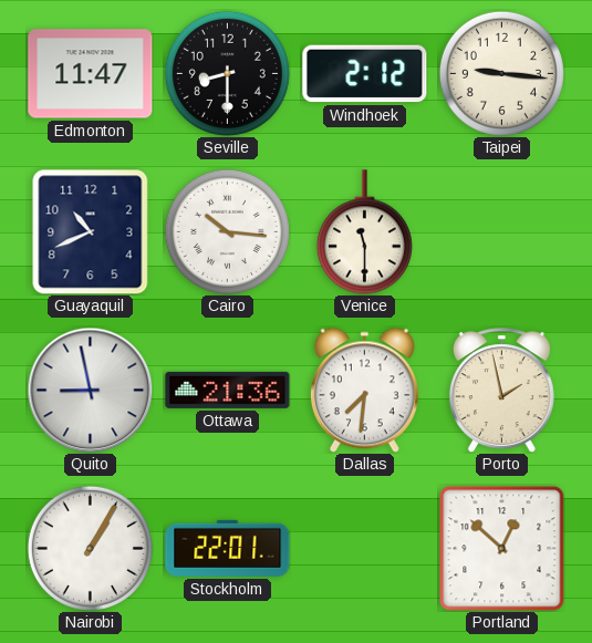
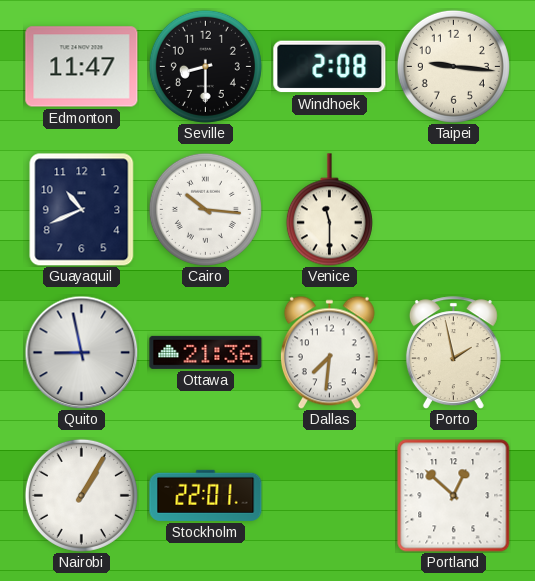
Windhoek: 2:12 -> 2:08
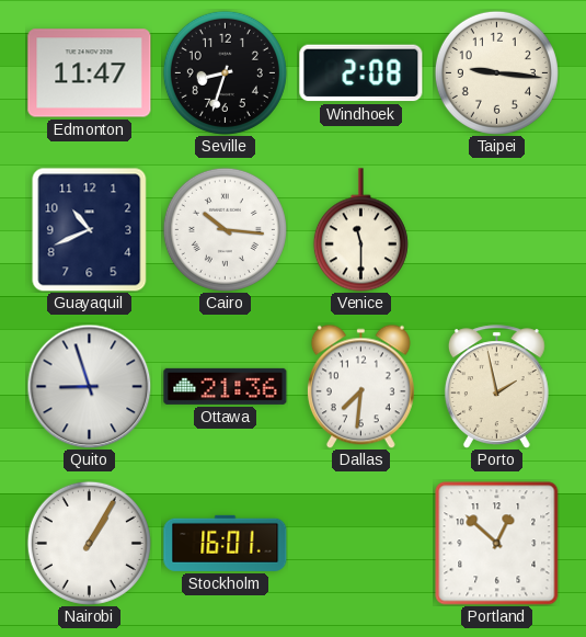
Seville: 8:30 -> 8:33
Quito: 8:58 -> 8:57
Stockholm: 22:01 -> 16:01
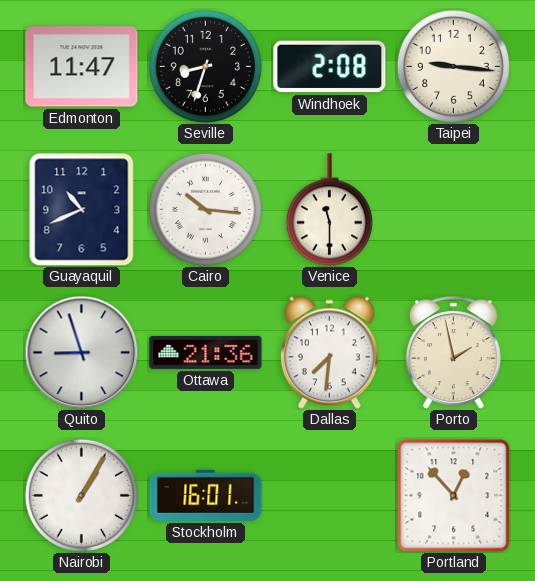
Portland: 12:52 -> 12:53
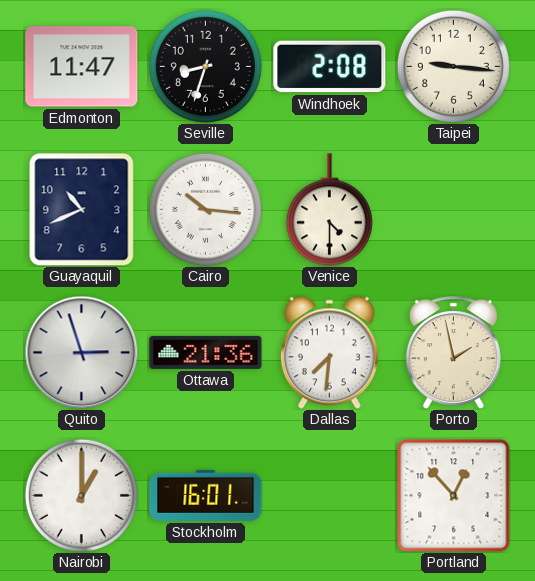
Venice: 11:30 -> 4:30
Quito: 8:57 -> 2:57
Nairobi: 1:05 -> 1:00
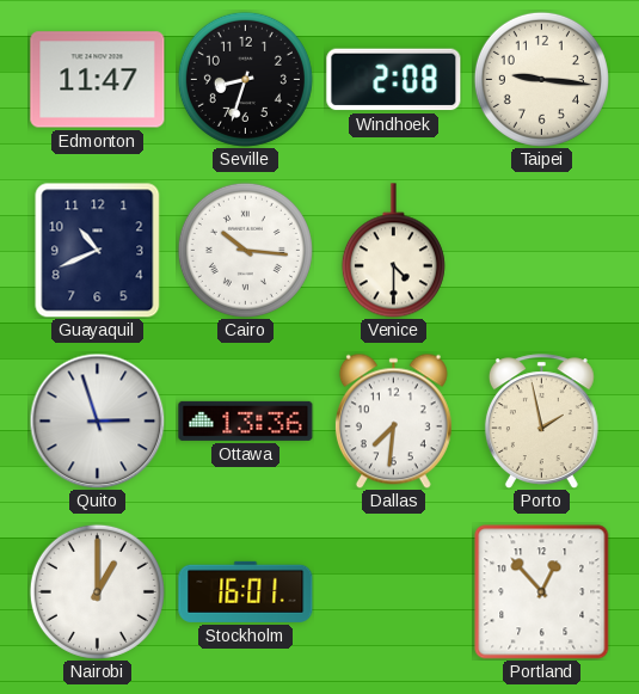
Ottawa: 21:36 -> 13:36
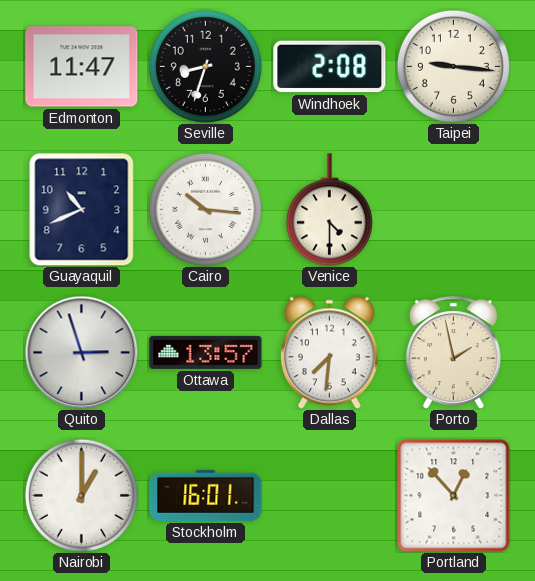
Ottawa: 13:36 -> 13:57
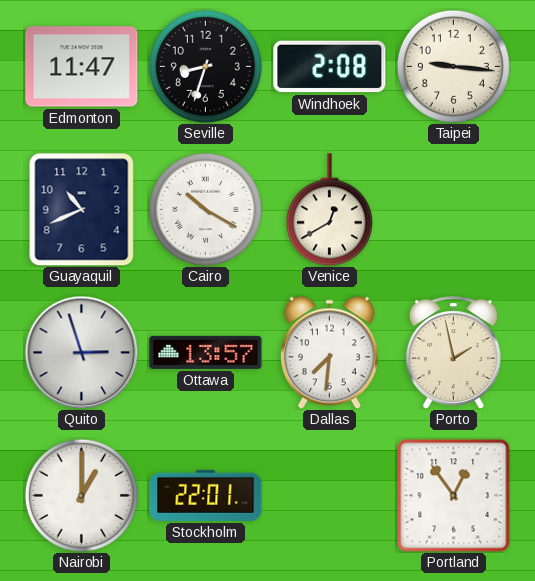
Cairo: 10:16 -> 10:20
Venice: 4:30 -> 12:40
Stockholm: 16:01 -> 22:01
Portland: 12:53 -> 12:54
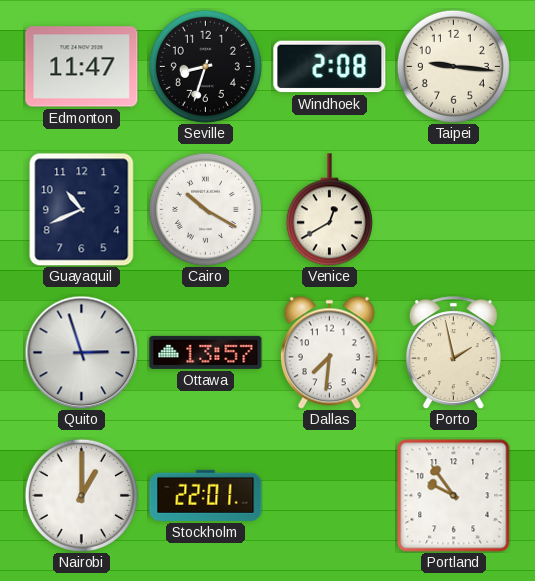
Portland: 12:54 -> 9:54
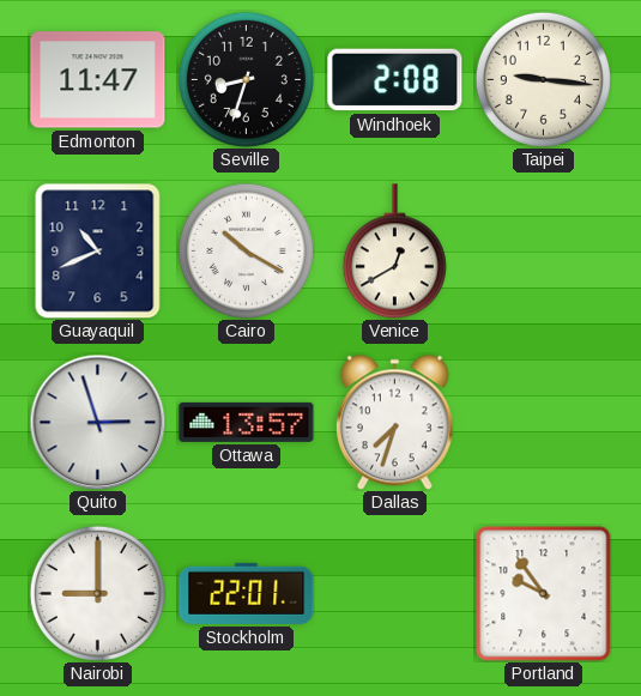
Dallas: 7:31 -> 7:33
Porto: 1:58 -> none
Nairobi: 1:00 -> 9:00
